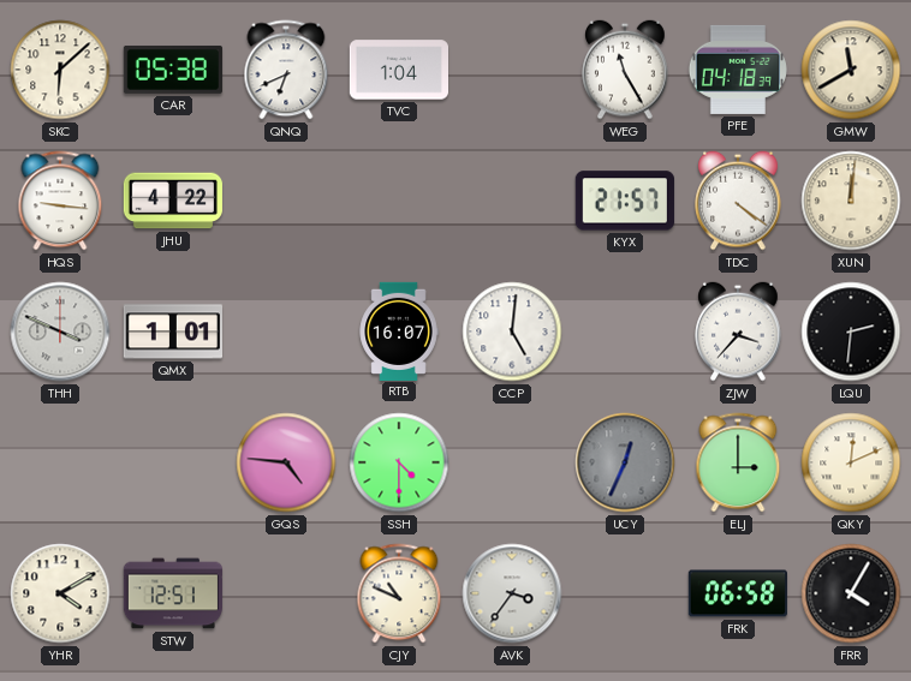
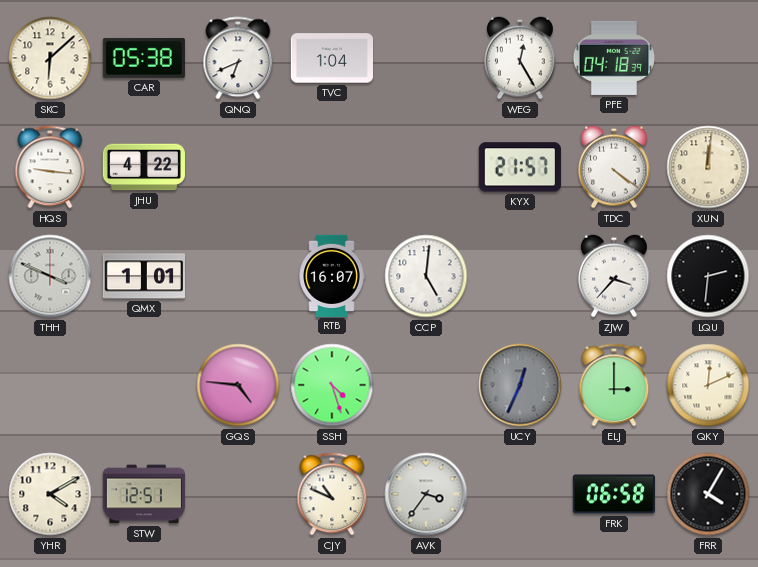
WEG: 11:25 -> 12:25
GMW: 11:40 -> none
SSH: 4:30 -> 4:27
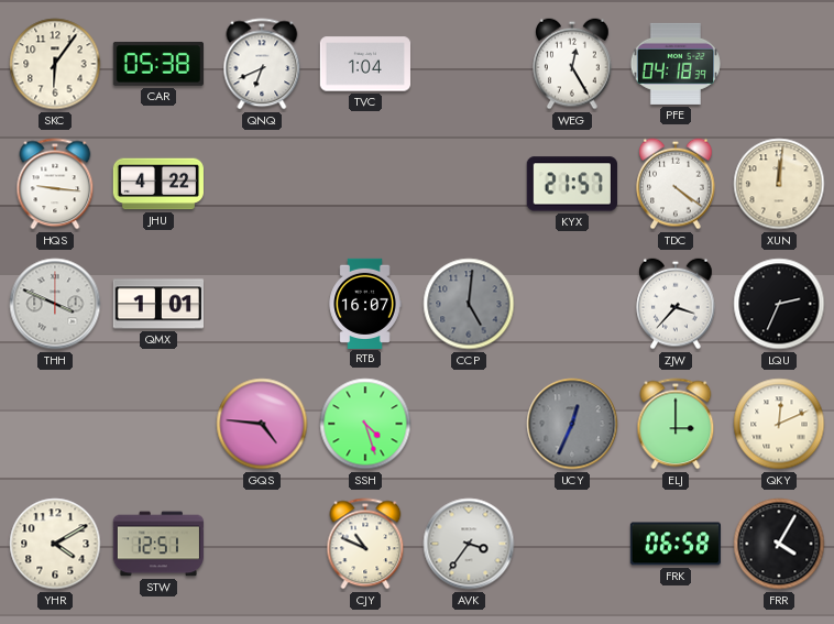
SKC: 6:08 -> 6:06
CCP dial: white -> grey
LQU: 2:31 -> 2:34
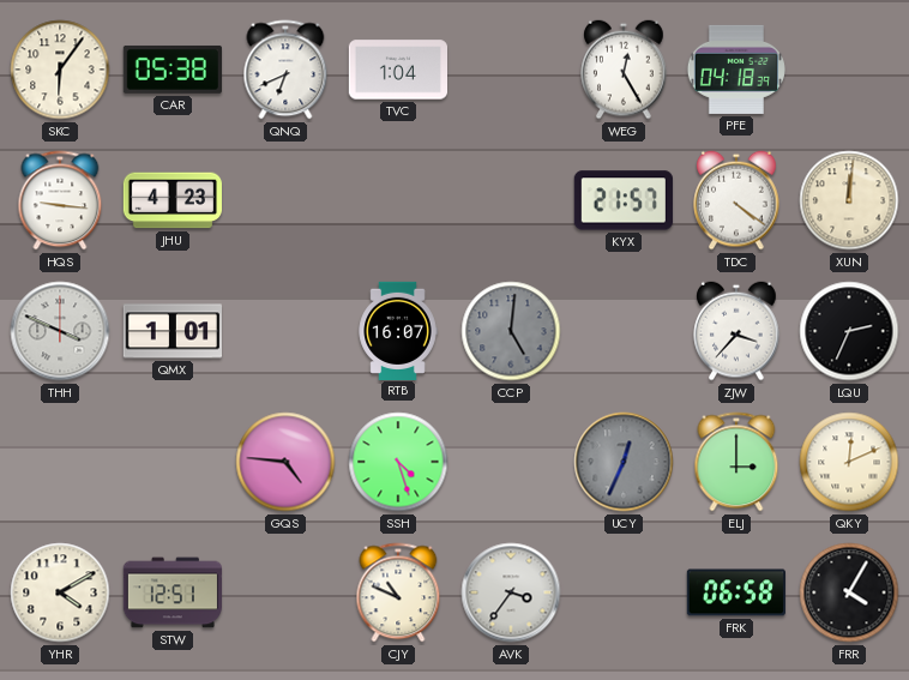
JHU: 4:22 -> 4:23
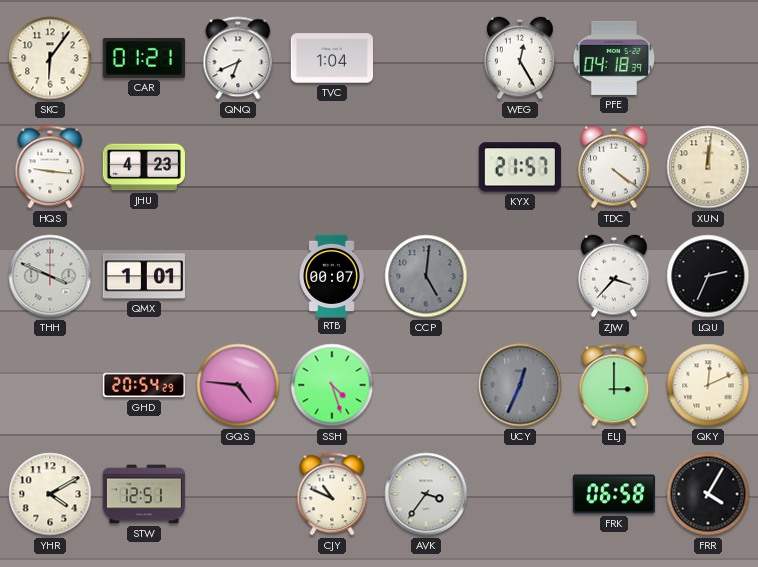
CAR: 05:38 -> 01:21
RTB: 16:07 -> 00:07
GHD: none -> 20:54
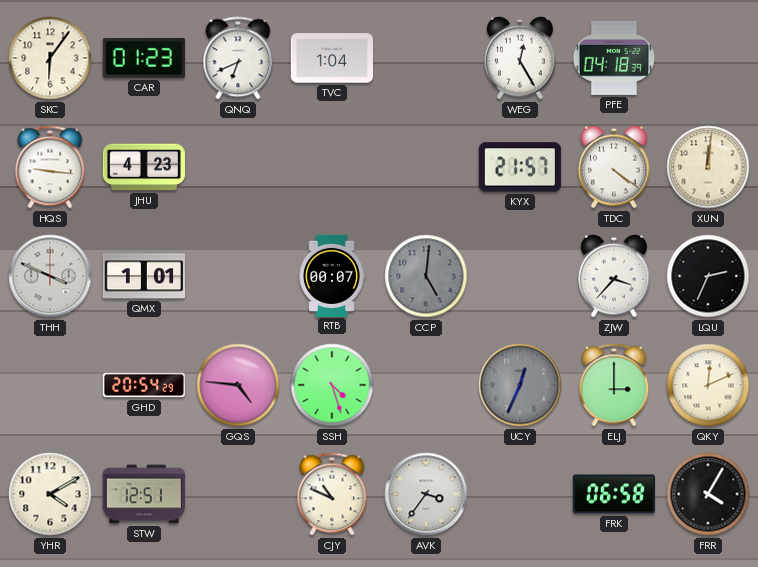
CAR: 01:21 -> 01:23
